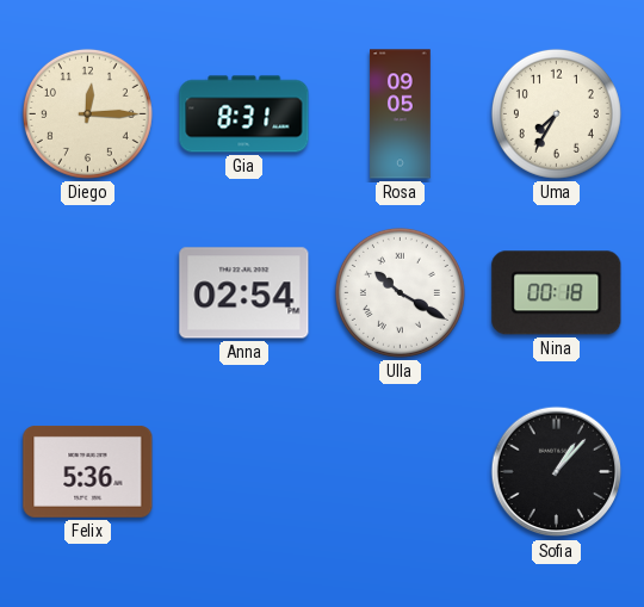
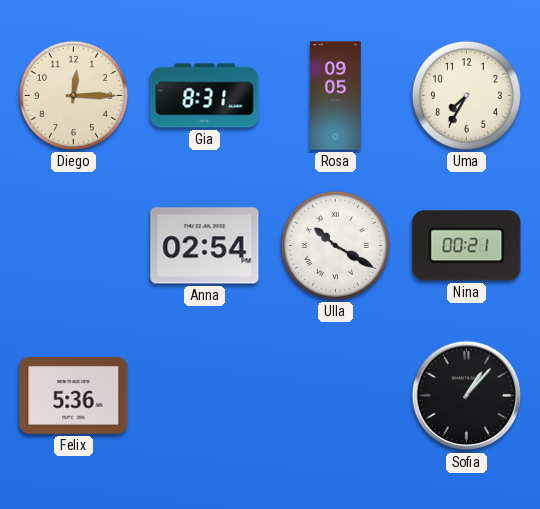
Nina: 00:18 -> 00:21
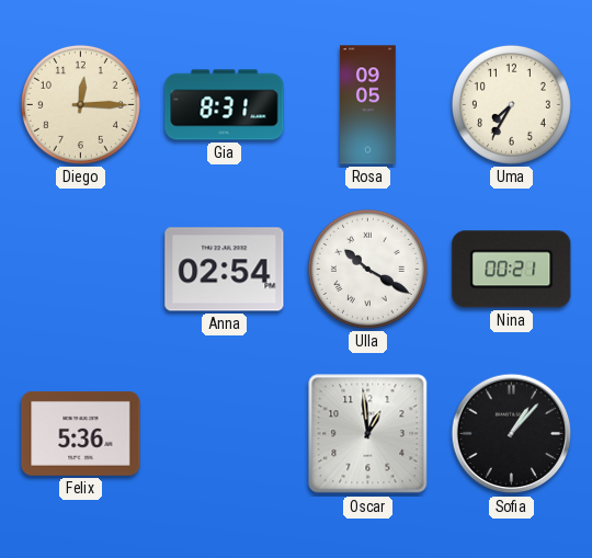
Oscar: none -> 12:59
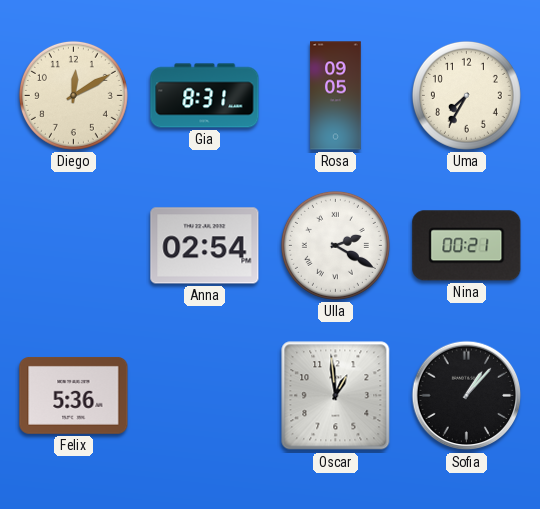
Diego: 12:15 -> 12:10
Ulla: 10:20 -> 2:20
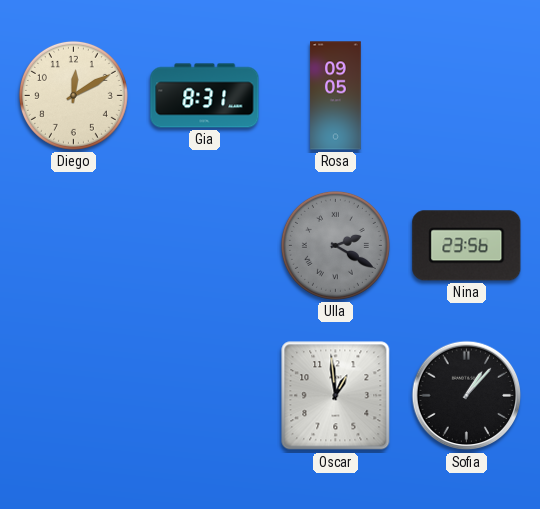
Uma: 7:35 -> none
Anna: 02:54 -> none
Ulla dial: white -> grey
Nina: 00:21 -> 23:56
Felix: 5:36 -> none
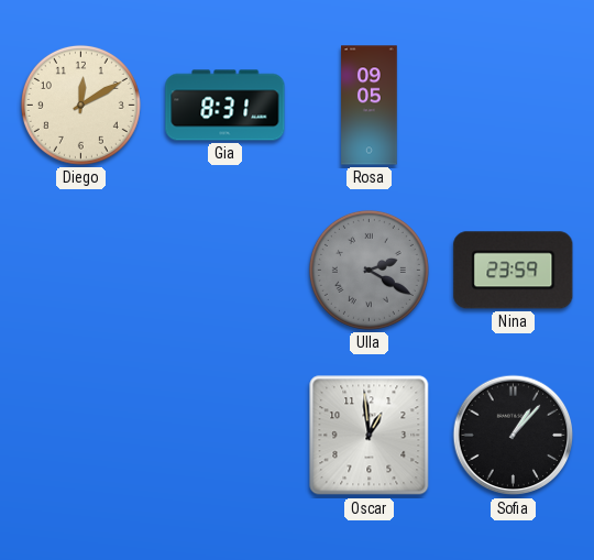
Nina: 23:56 -> 23:59
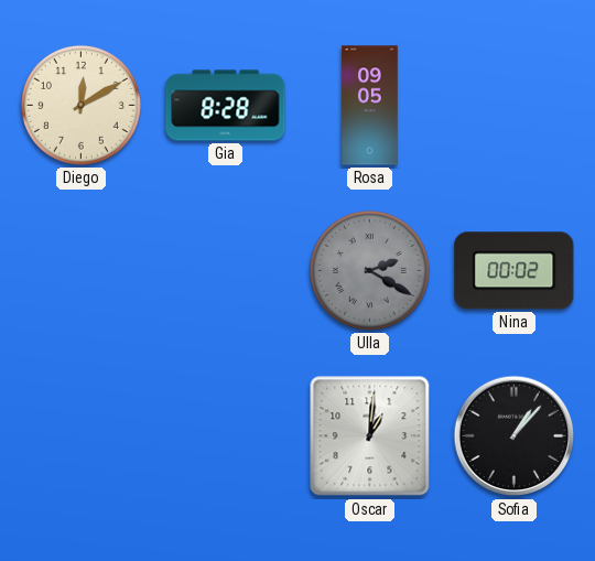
Gia: 8:31 -> 8:28
Nina: 23:59 -> 00:02
Oscar: 12:59 -> 1:01
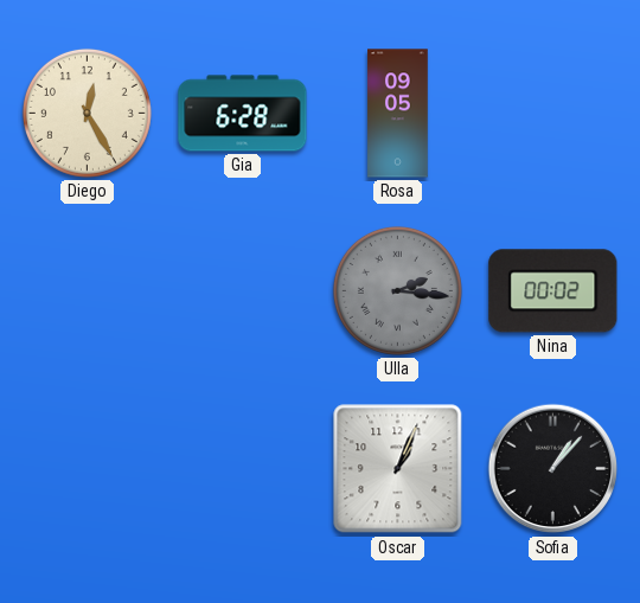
Diego: 12:10 -> 12:25
Gia: 8:28 -> 6:28
Ulla: 2:20 -> 2:16
Oscar: 1:01 -> 1:04
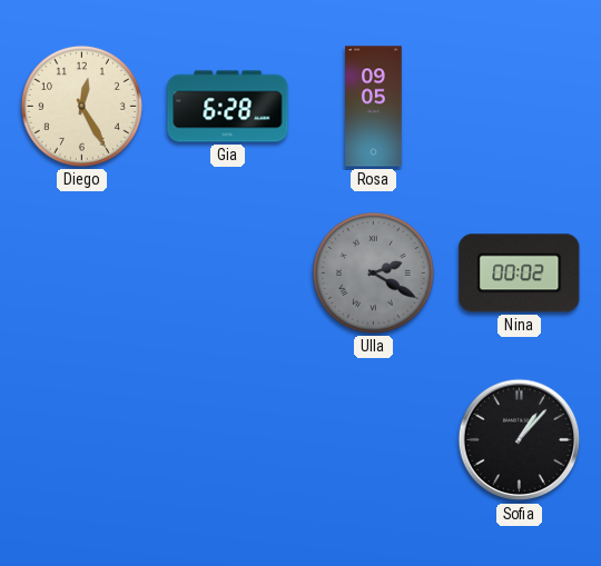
Ulla: 2:16 -> 2:20
Oscar: 1:04 -> none
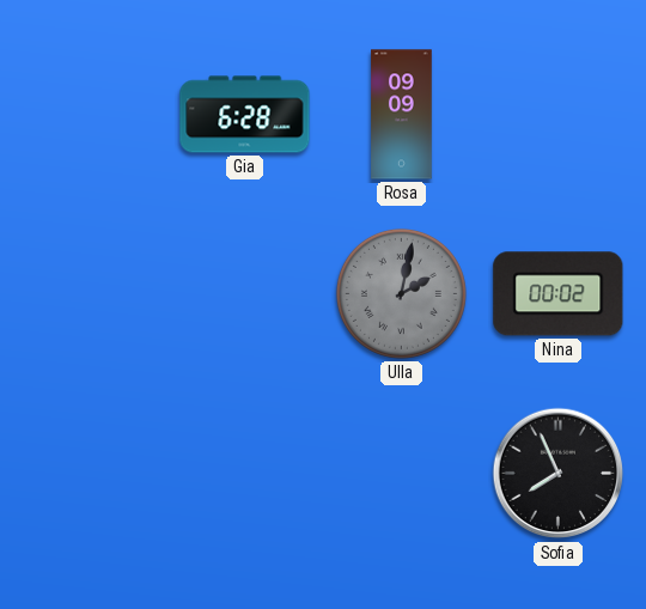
Diego: 12:25 -> none
Rosa: 09:05 -> 09:09
Ulla: 2:20 -> 2:02
Sofia: 1:07 -> 7:56
